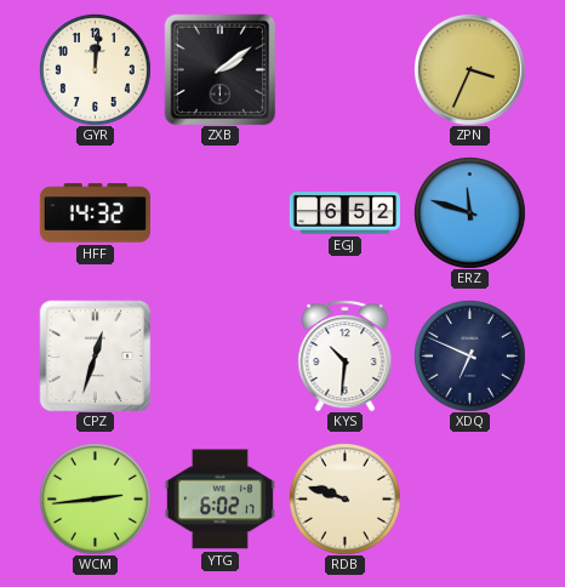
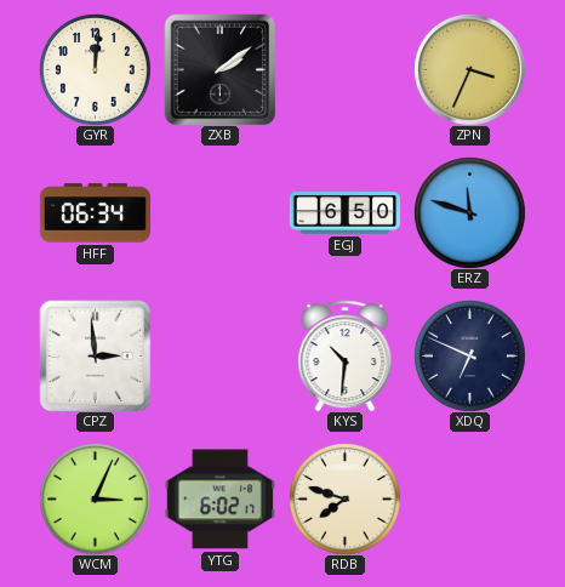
HFF: 14:32 -> 06:34
EGJ: 6:52 -> 6:50
CPZ: 12:33 -> 2:59
WCM: 2:44 -> 3:04
RDB: 9:48 -> 7:48
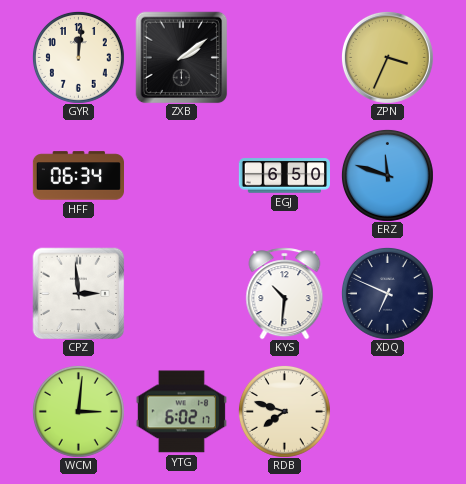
WCM: 3:04 -> 3:01
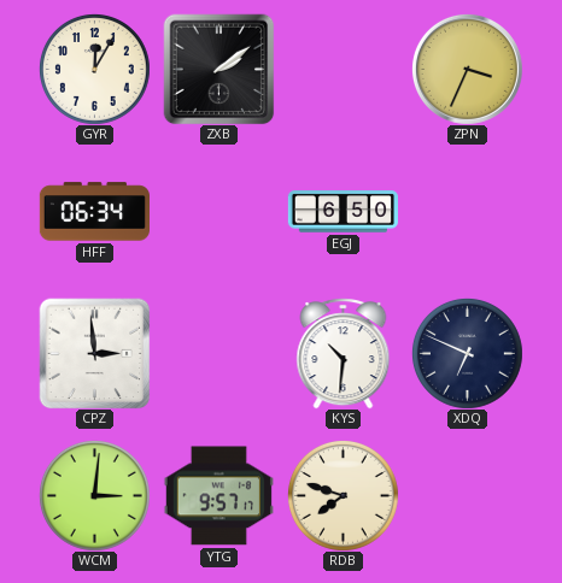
GYR: 12:01 -> 12:05
ERZ: 11:48 -> none
YTG: 6:02 -> 9:57
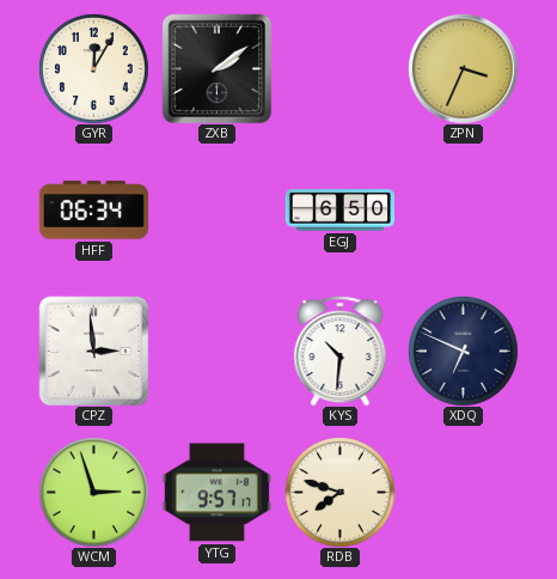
WCM: 3:01 -> 2:57
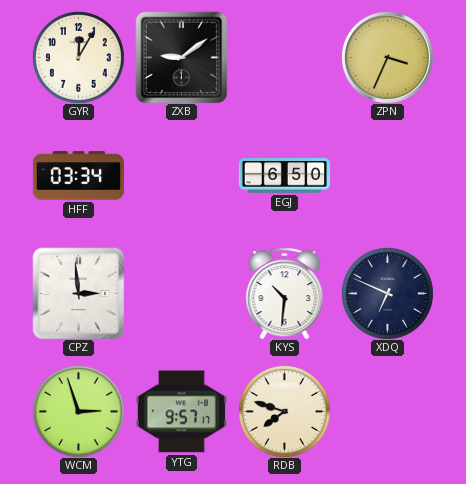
ZXB: 2:09 -> 9:09
HFF: 06:34 -> 03:34
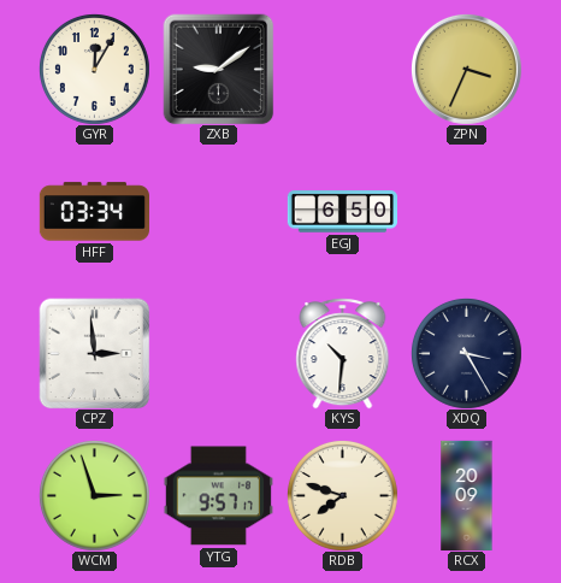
XDQ: 6:49 -> 3:25
RCX: none -> 20:09
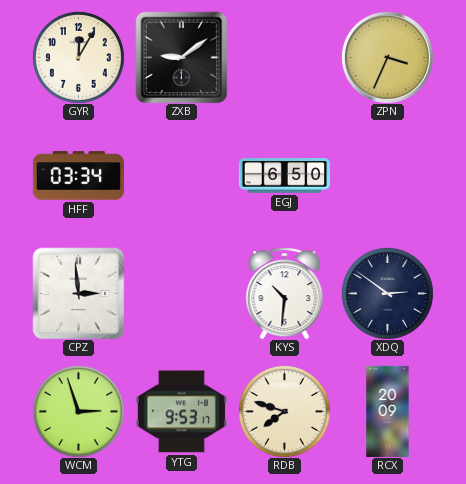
XDQ: 3:25 -> 2:51
YTG: 9:57 -> 9:53
